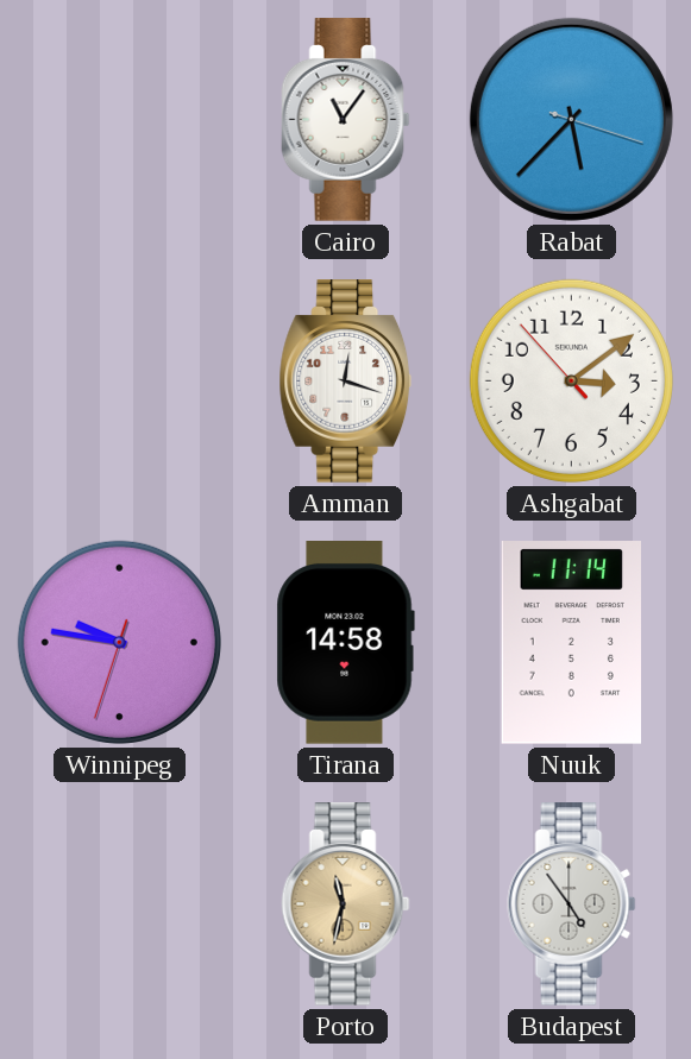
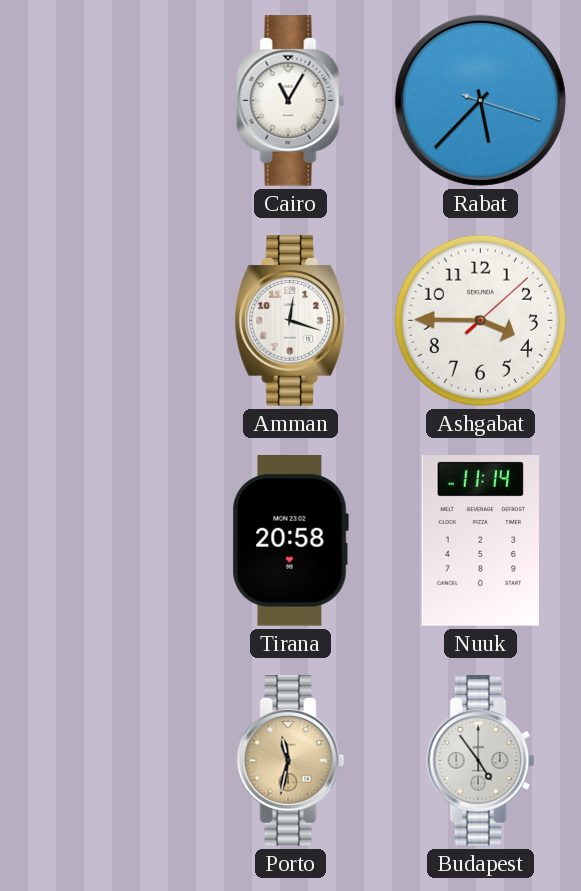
Cairo: 11:06 -> 11:05
Ashgabat: 3:08 -> 3:45
Winnipeg: 9:46 -> none
Tirana: 14:58 -> 20:58
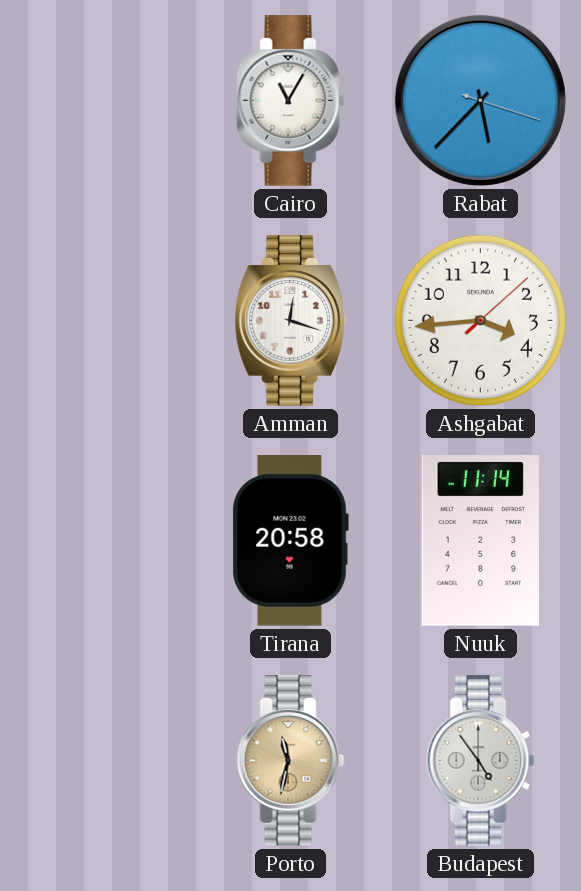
Ashgabat: 3:45 -> 3:44
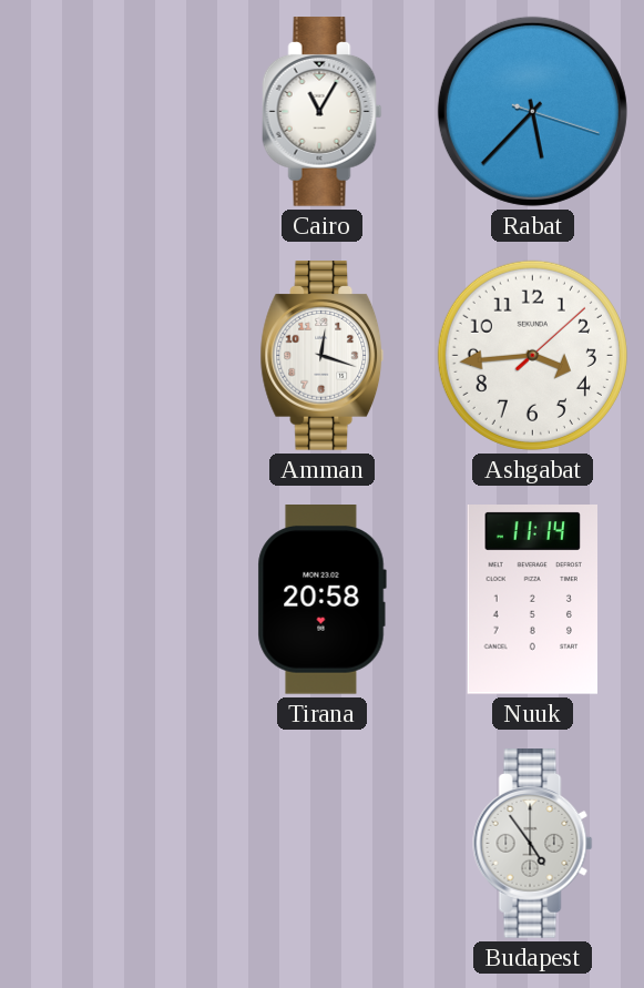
Porto: 11:32 -> none
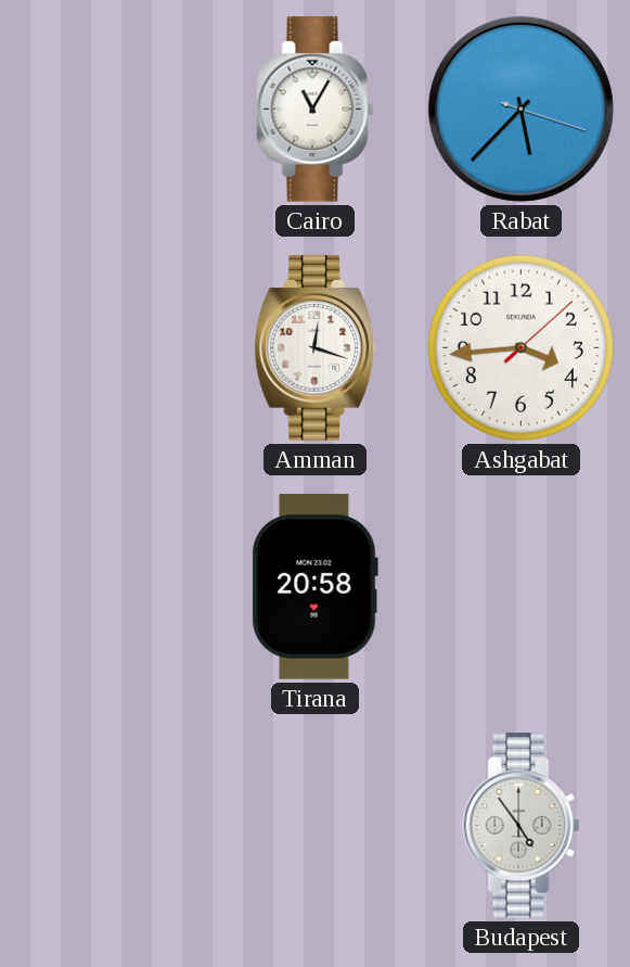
Nuuk: 11:14 -> none
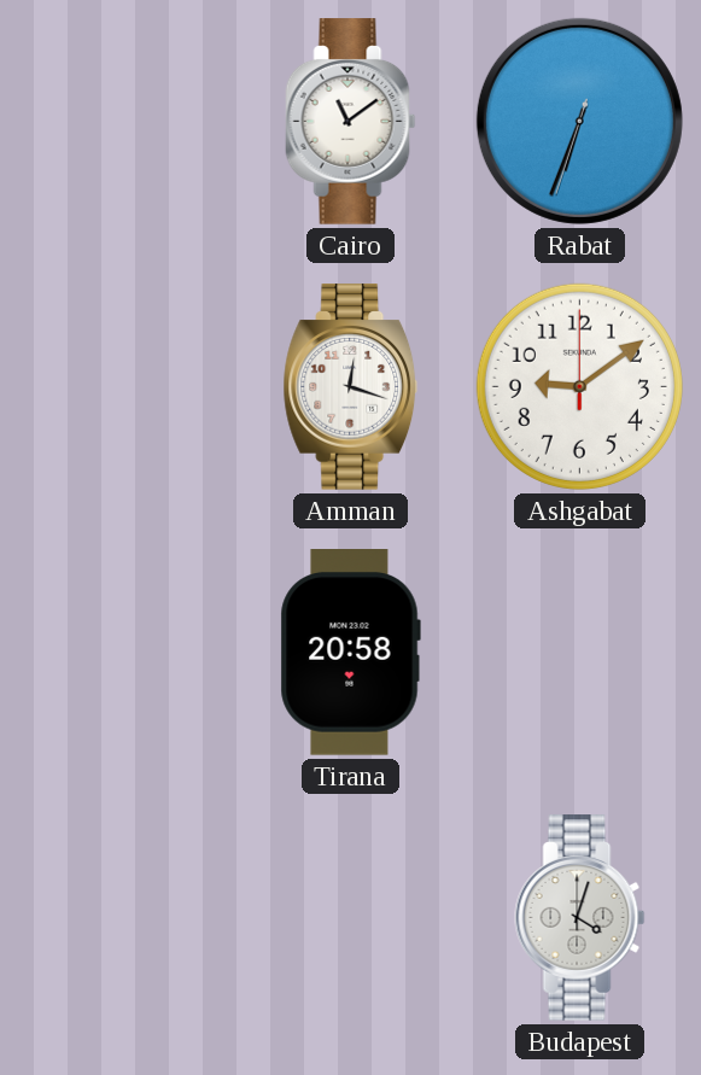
Cairo: 11:05 -> 11:09
Rabat: 5:37 -> 6:33
Ashgabat: 3:44 -> 9:09
Budapest: 4:54 -> 4:03
